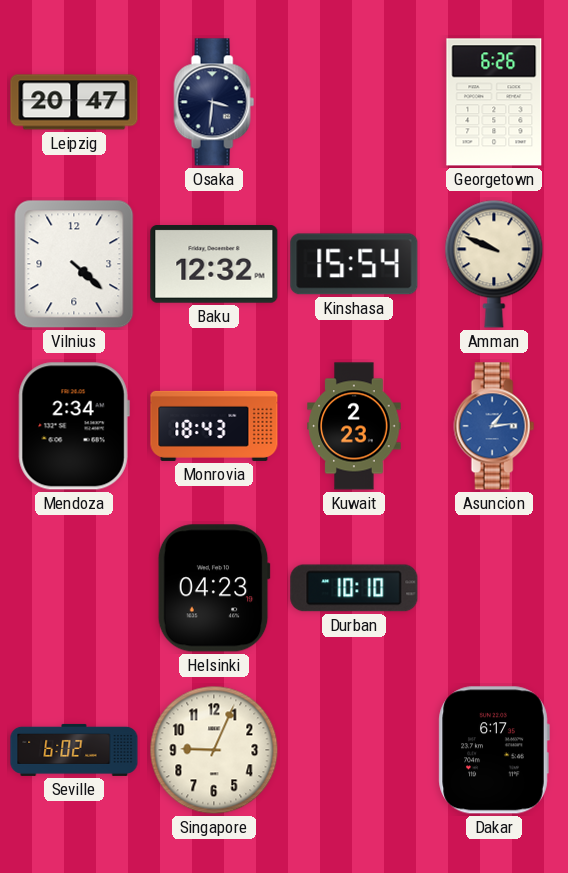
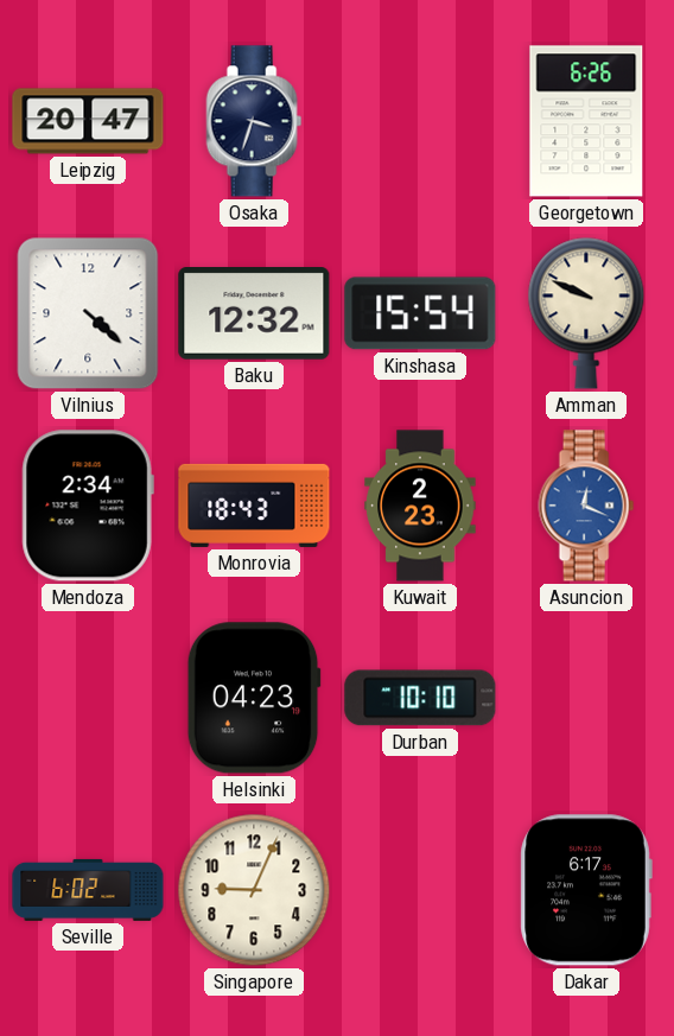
Osaka: 3:31 -> 3:33
Asuncion: 1:14 -> 12:19
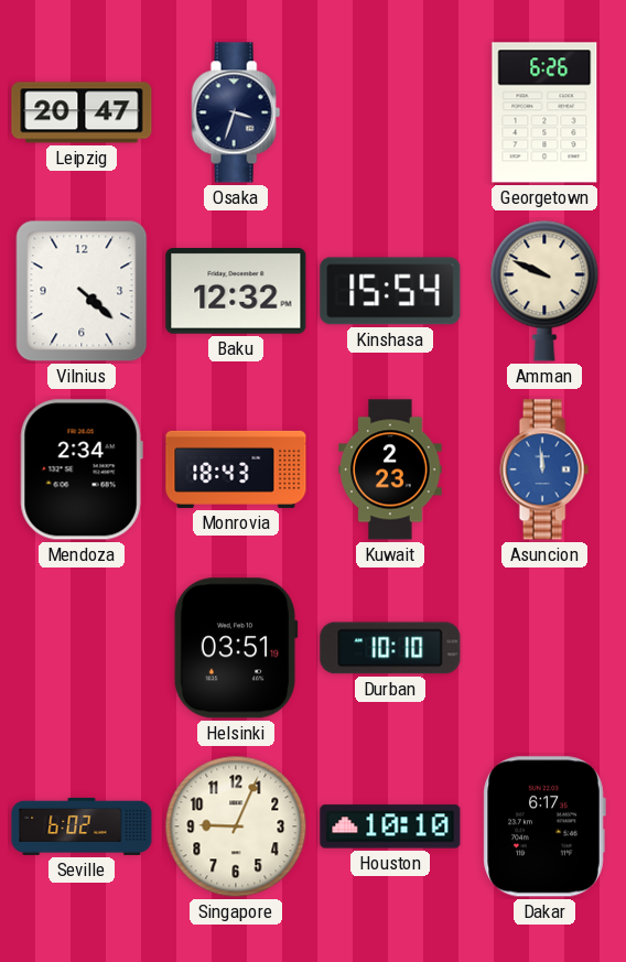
Asuncion: 12:19 -> 11:59
Helsinki: 04:23 -> 03:51
Houston: none -> 10:10
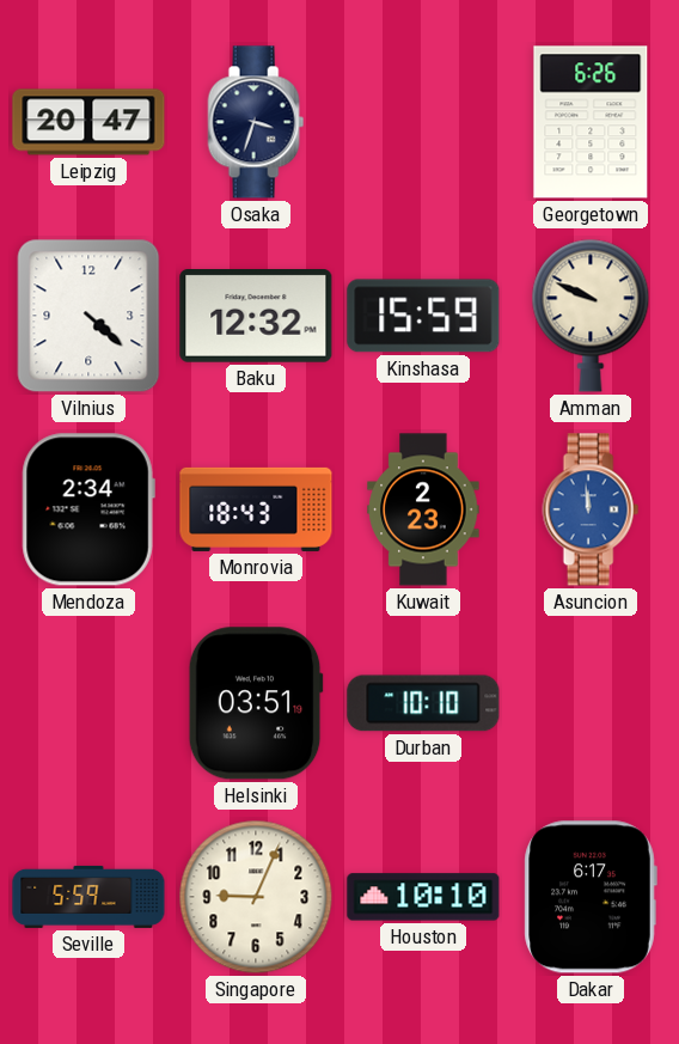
Kinshasa: 15:54 -> 15:59
Seville: 6:02 -> 5:59
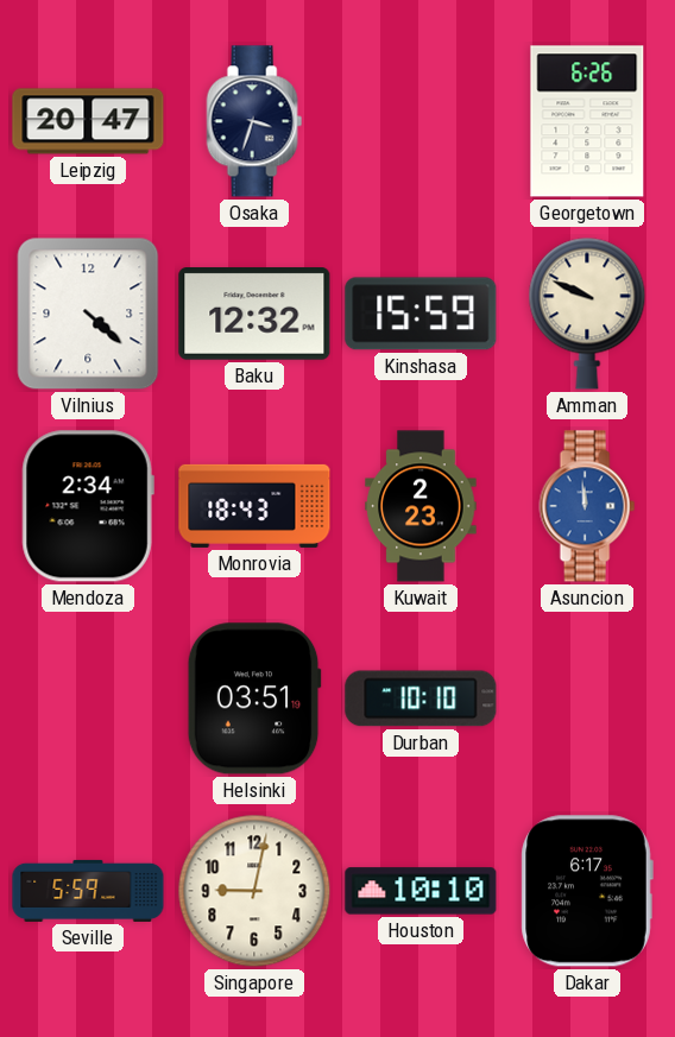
Singapore: 9:04 -> 9:02
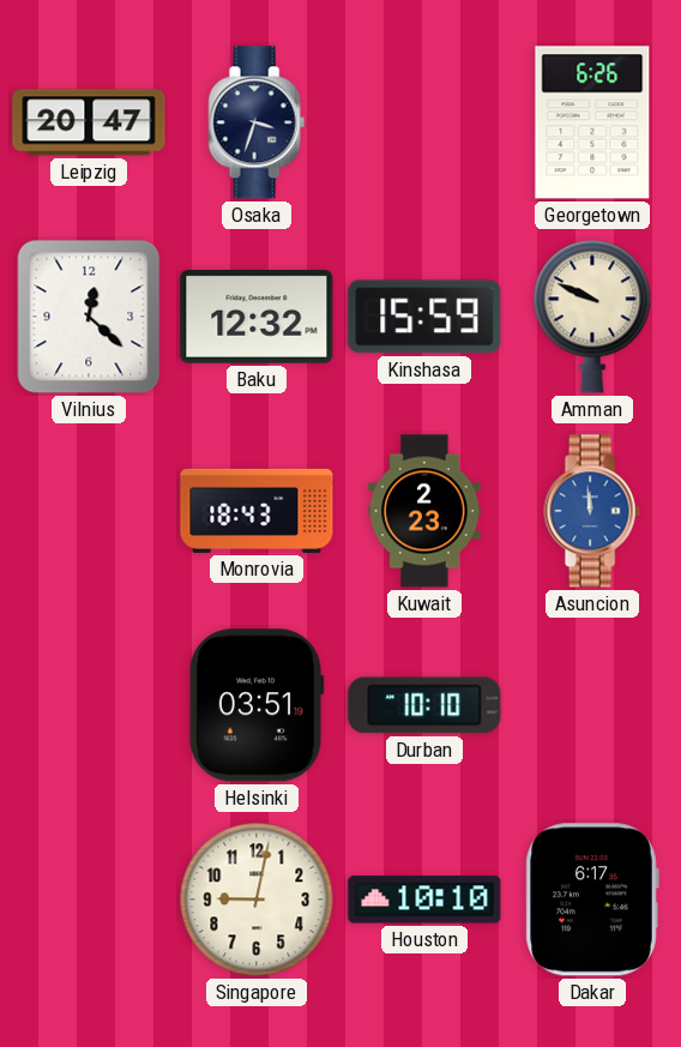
Vilnius: 4:22 -> 12:22
Mendoza: 2:34 -> none
Seville: 5:59 -> none
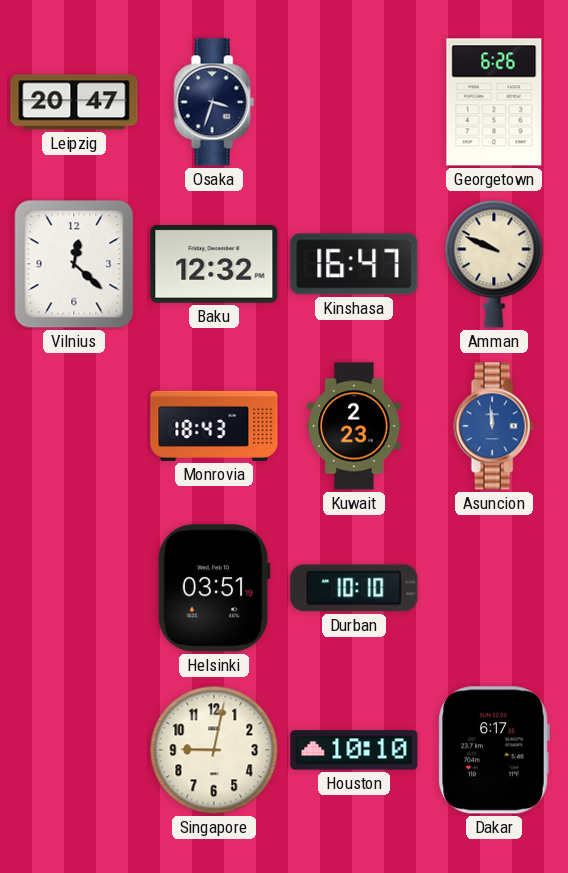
Kinshasa: 15:59 -> 16:47
